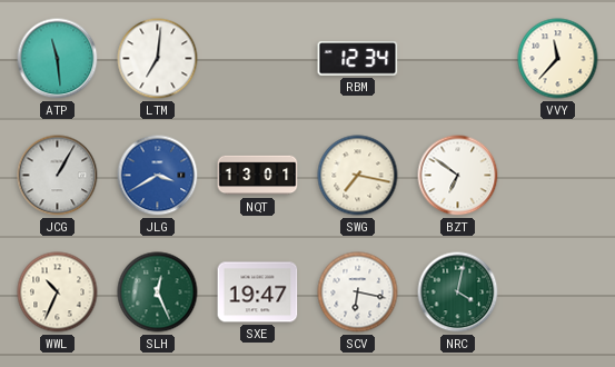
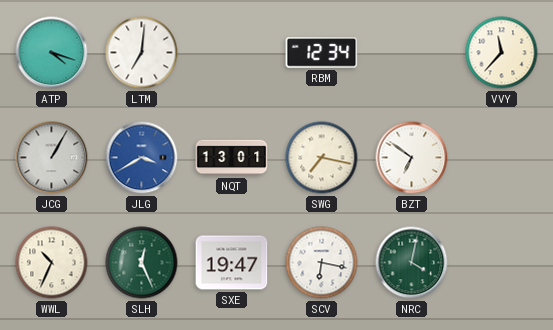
ATP: 11:29 -> 4:18
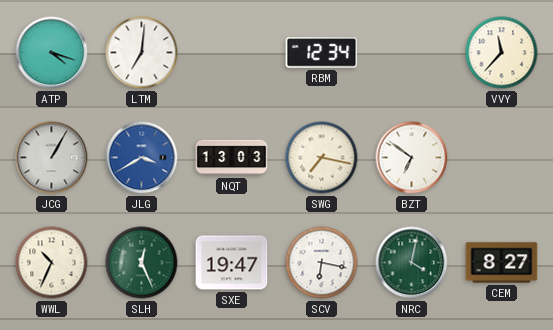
NQT: 13:01 -> 13:03
CEM: none -> 8:27
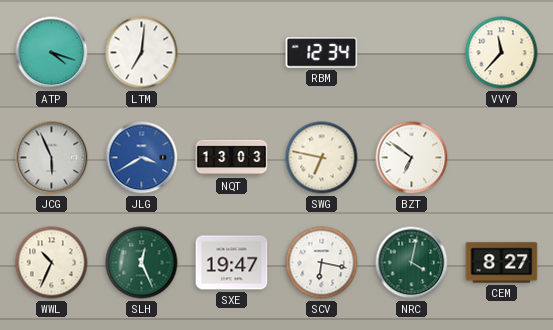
JCG: 1:05 -> 5:56
SWG: 7:17 -> 6:47
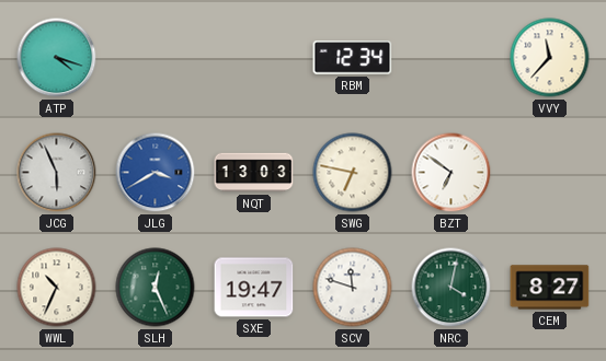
LTM: 7:01 -> none
SCV: 6:17 -> 11:48
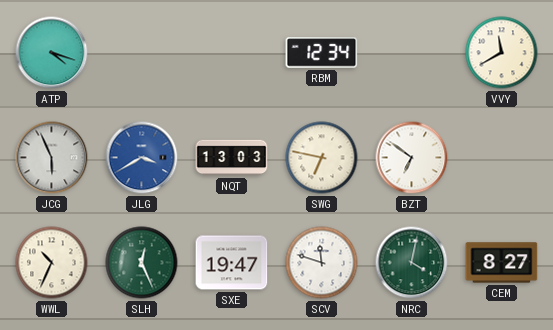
VVY: 11:37 -> 11:40
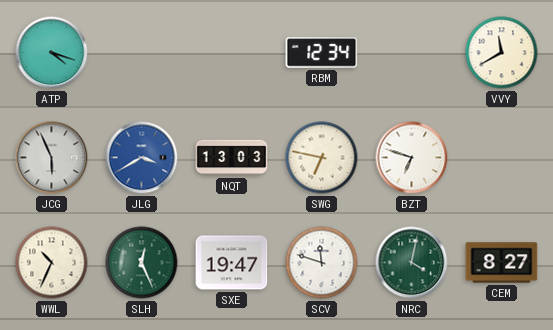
BZT: 6:51 -> 6:48
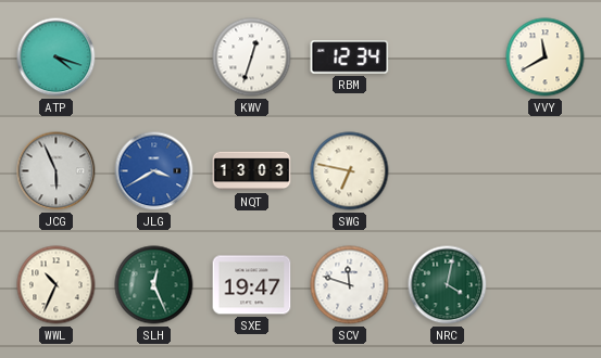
KWV: none -> 12:33
BZT: 6:48 -> none
CEM: 8:27 -> none
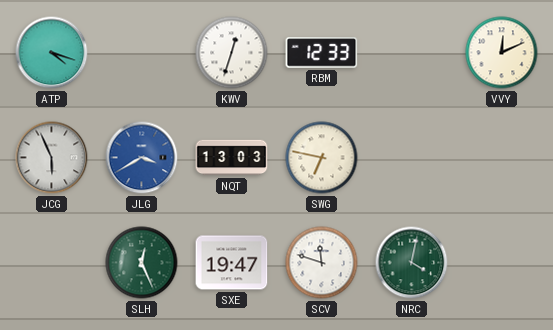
RBM: 12:34 -> 12:33
VVY: 11:40 -> 12:11
WWL: 10:34 -> none
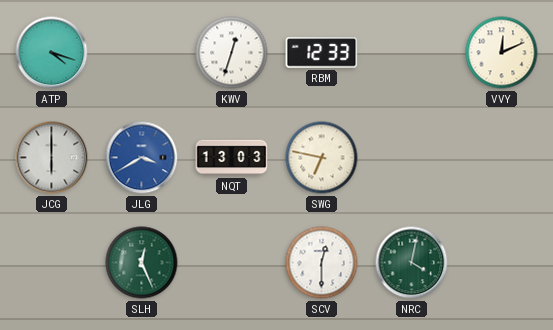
JCG: 5:56 -> 6:00
SXE: 19:47 -> none
SCV: 11:48 -> 12:30
